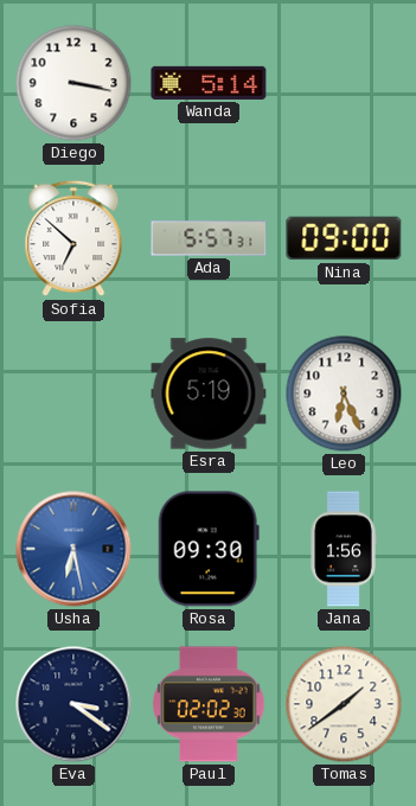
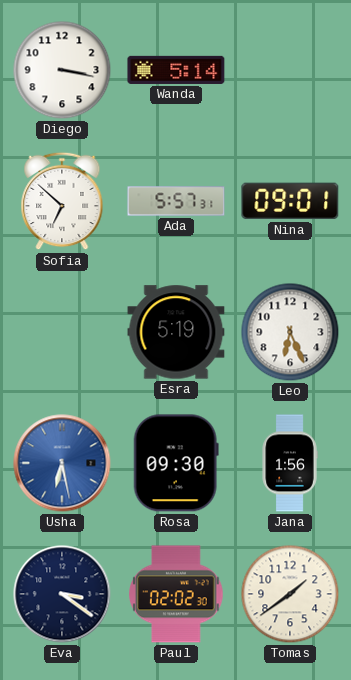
Nina: 09:00 -> 09:01
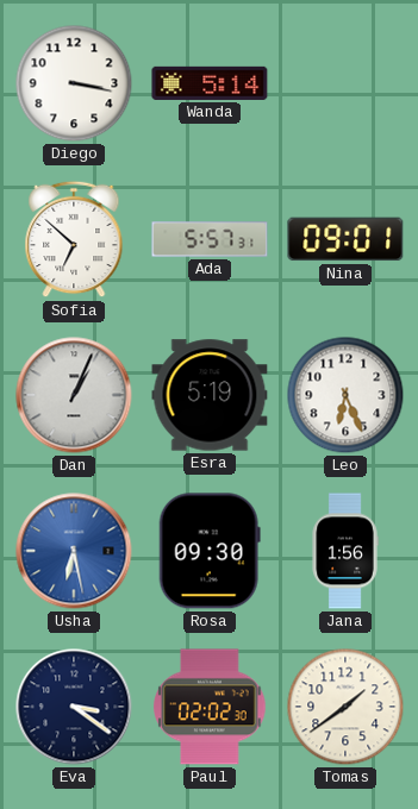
Dan: none -> 1:04
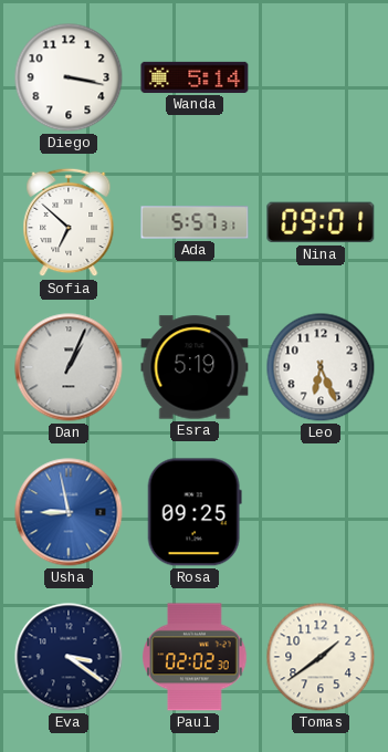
Usha: 6:28 -> 8:58
Rosa: 09:30 -> 09:25
Jana: 1:56 -> none
